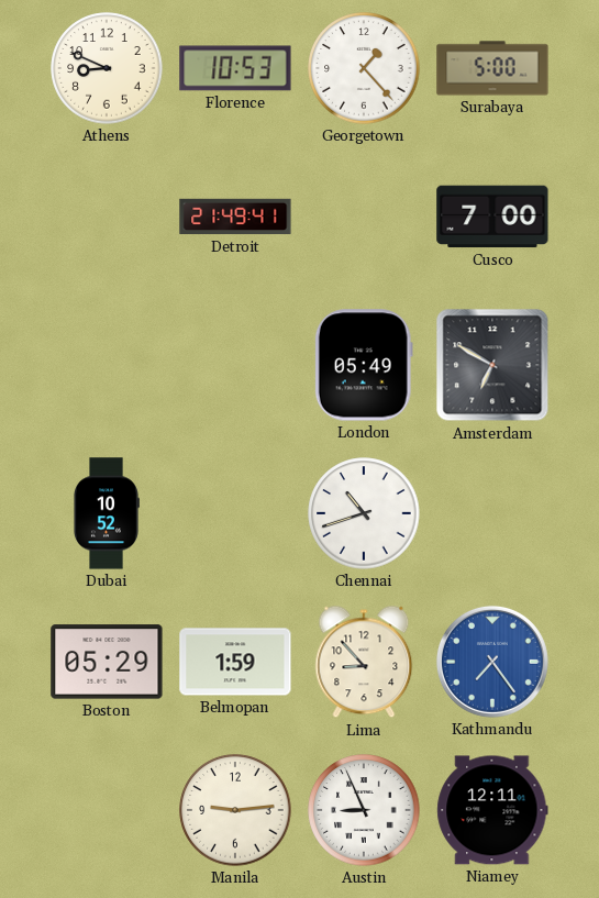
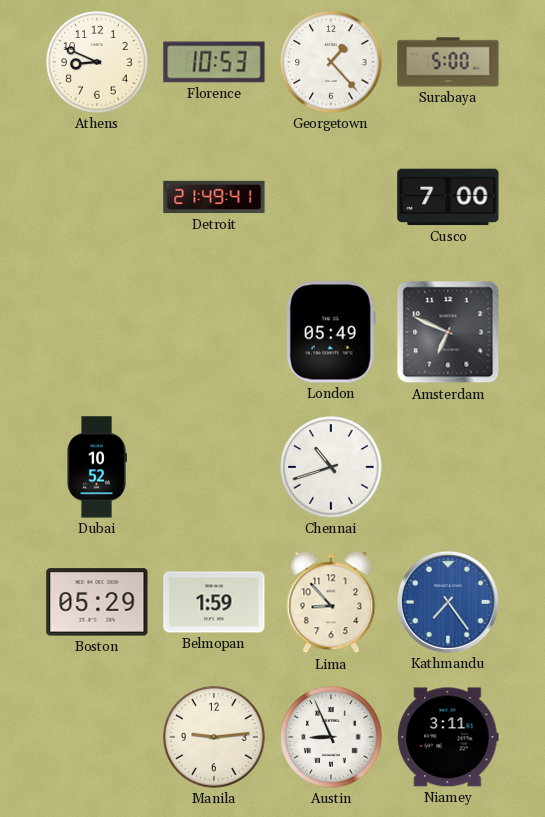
Amsterdam: 6:50 -> 6:49
Niamey: 12:11 -> 3:11
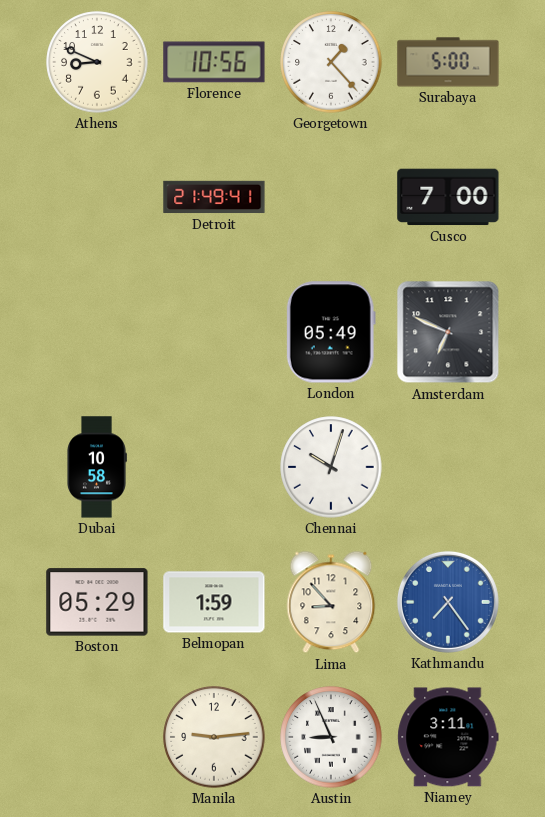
Florence: 10:53 -> 10:56
Dubai: 10:52 -> 10:58
Chennai: 10:42 -> 10:03
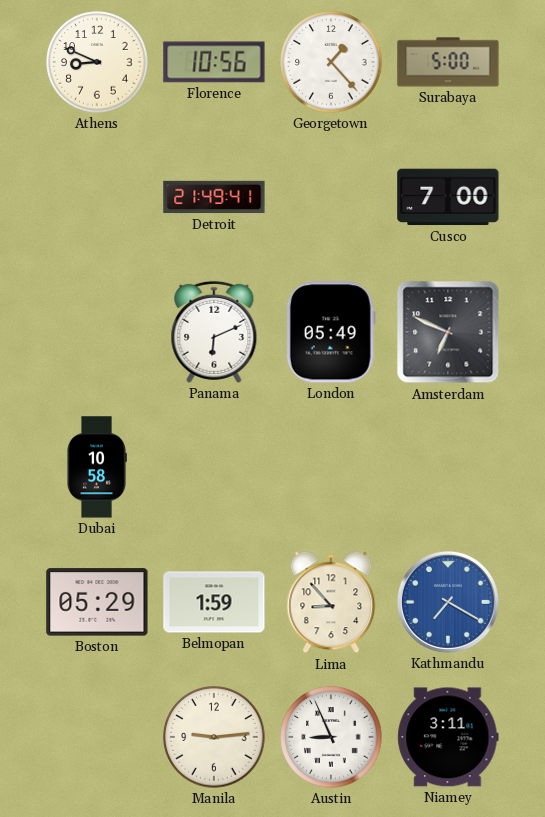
Panama: none -> 6:11
Chennai: 10:03 -> none
Kathmandu: 7:24 -> 7:20
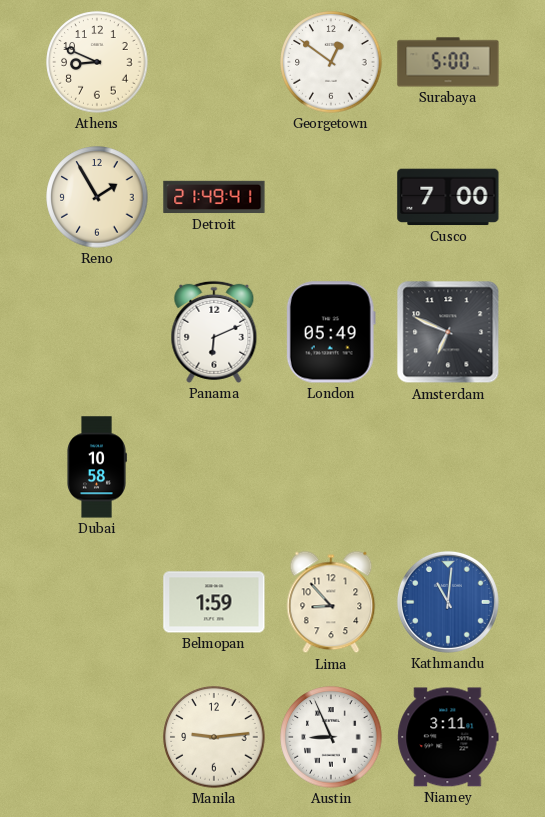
Florence: 10:56 -> none
Georgetown: 1:23 -> 12:51
Reno: none -> 1:55
Boston: 05:29 -> none
Kathmandu: 7:20 -> 11:01
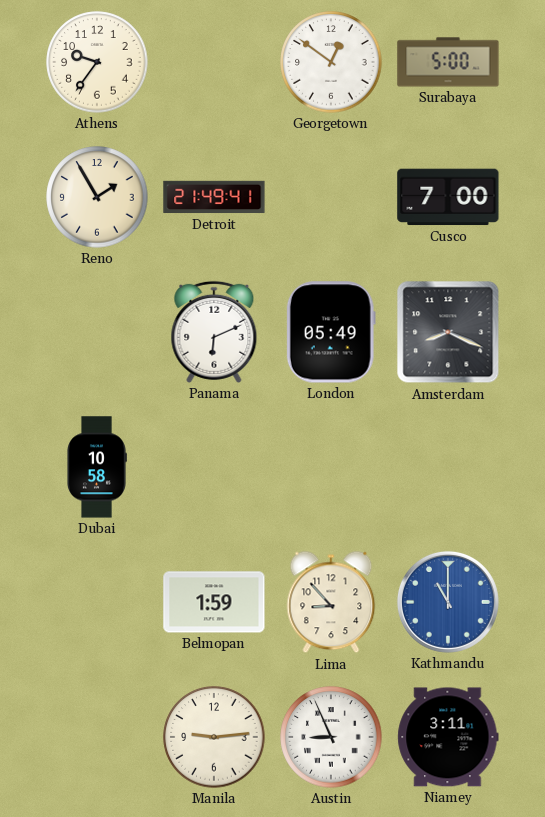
Athens: 8:49 -> 9:36
Amsterdam: 6:49 -> 8:19
Kathmandu: 11:01 -> 11:00
